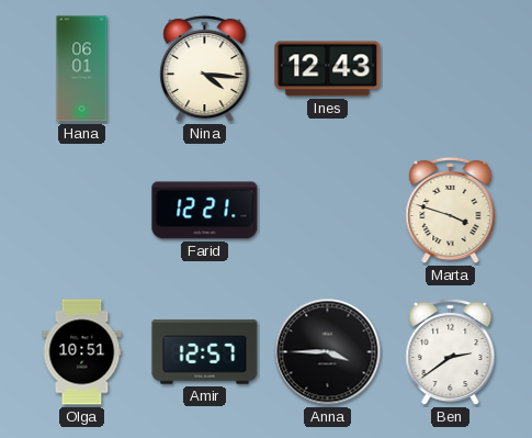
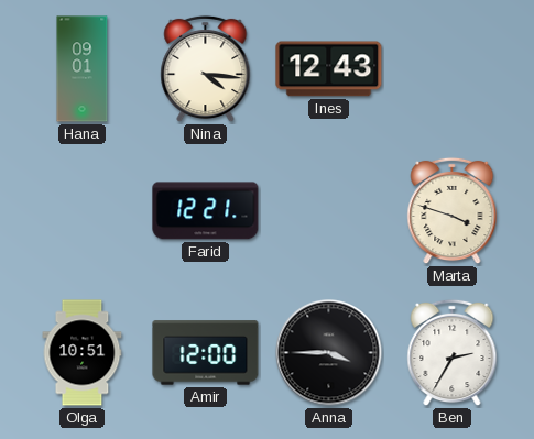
Hana: 06:01 -> 09:01
Amir: 12:57 -> 12:00
Ben: 2:39 -> 2:35
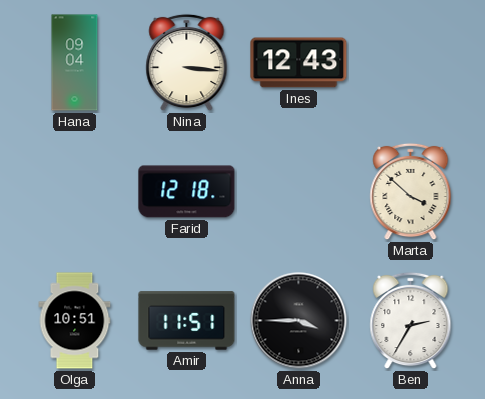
Hana: 09:01 -> 09:04
Nina: 4:16 -> 3:16
Farid: 12:21 -> 12:18
Marta: 3:48 -> 3:52
Amir: 12:00 -> 11:51
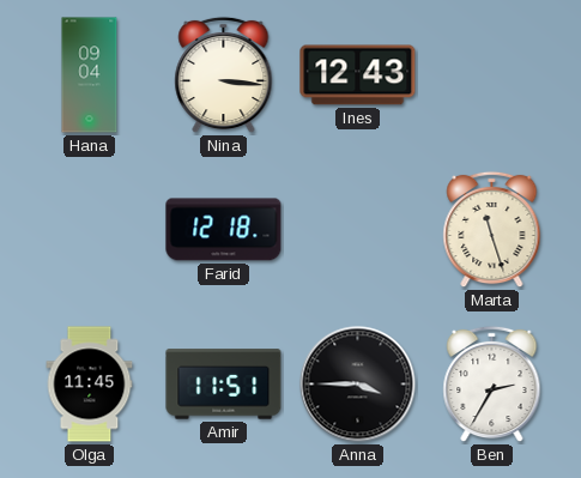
Marta: 3:52 -> 11:27
Olga: 10:51 -> 11:45
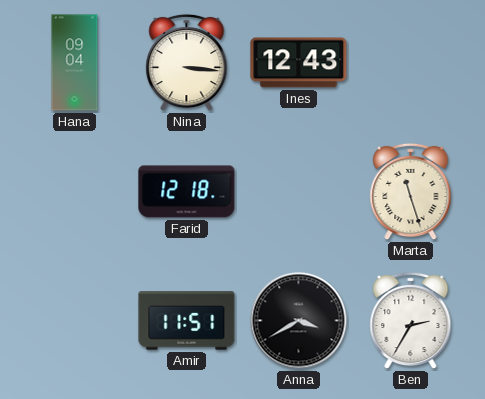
Olga: 11:45 -> none
Anna: 3:45 -> 3:40
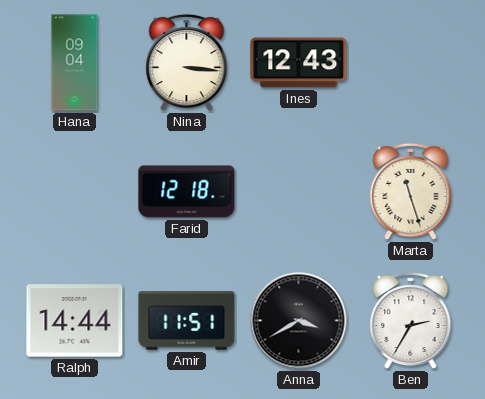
Ralph: none -> 14:44
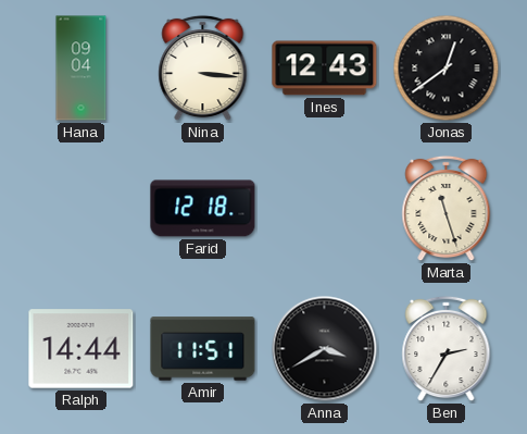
Jonas: none -> 12:39
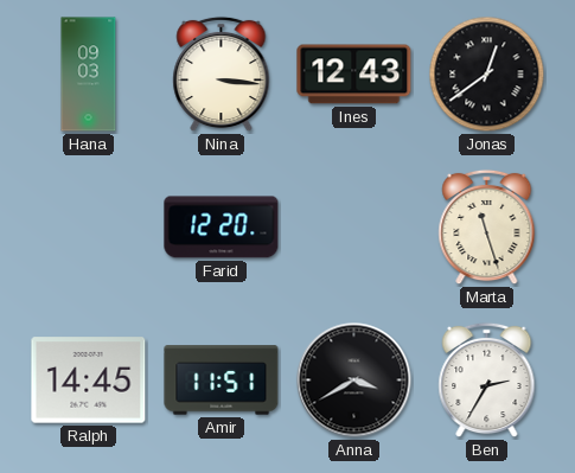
Hana: 09:04 -> 09:03
Farid: 12:18 -> 12:20
Ralph: 14:44 -> 14:45
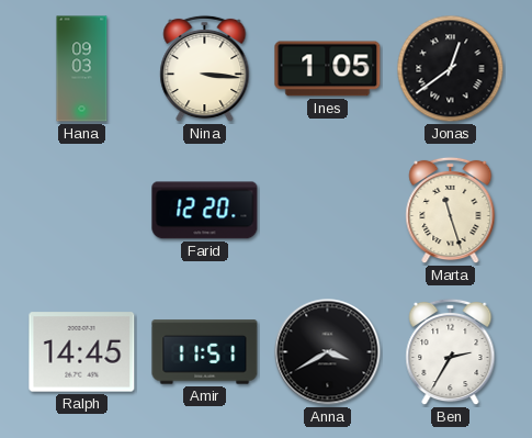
Ines: 12:43 -> 1:05
